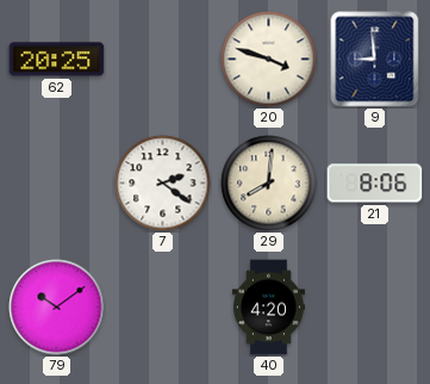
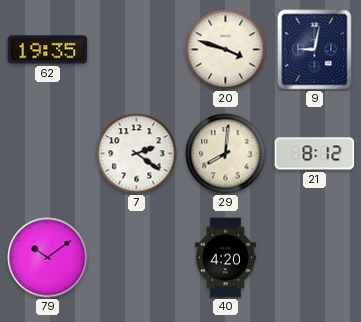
62: 20:25 -> 19:35
9: 8:59 -> 9:02
21: 8:06 -> 8:12
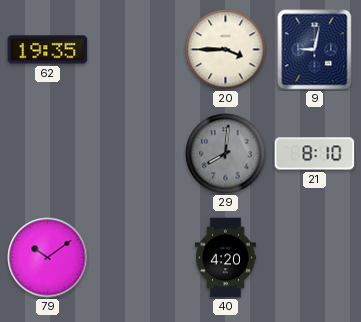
20: 3:48 -> 3:45
7: 2:21 -> none
29 dial: cream -> grey
21: 8:12 -> 8:10
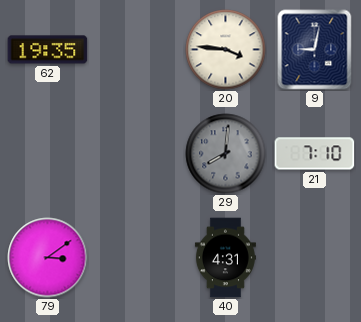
20: 3:45 -> 3:46
21: 8:10 -> 7:10
79: 10:09 -> 3:09
40: 4:20 -> 4:31
